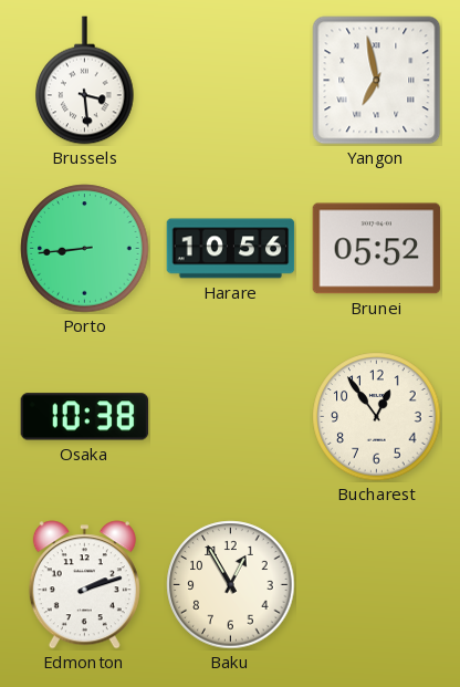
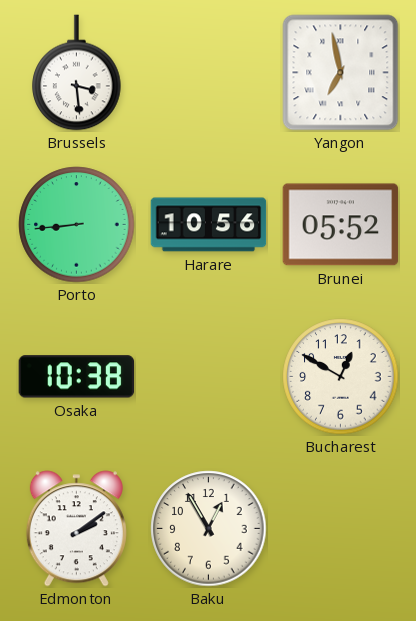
Bucharest: 12:54 -> 12:50
Edmonton: 2:12 -> 2:09
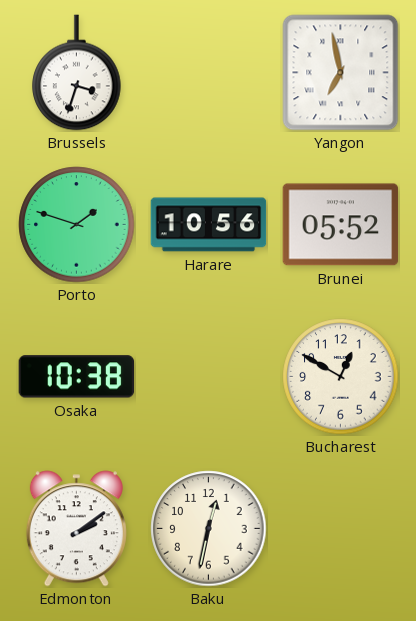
Brussels: 3:29 -> 3:33
Porto: 8:44 -> 1:48
Baku: 12:55 -> 12:32
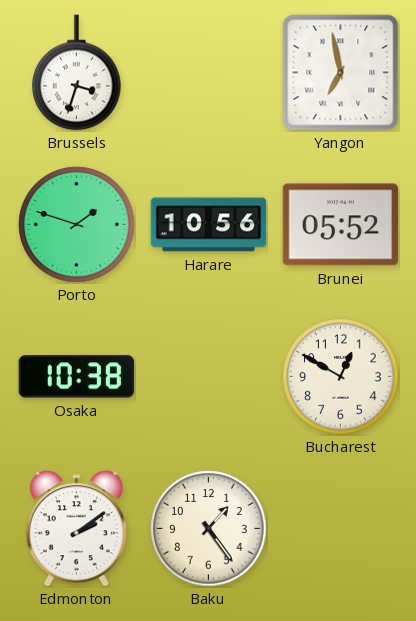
Baku: 12:32 -> 1:24
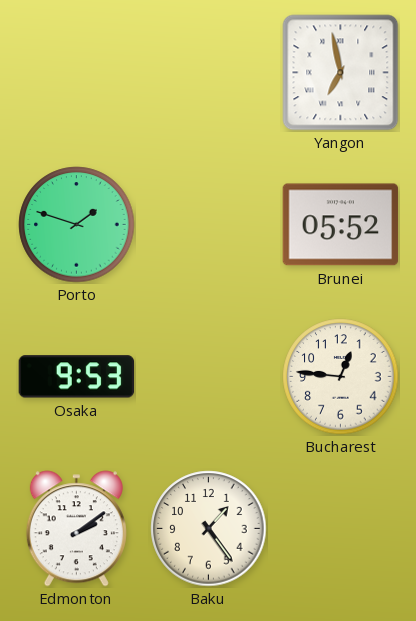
Brussels: 3:33 -> none
Harare: 10:56 -> none
Osaka: 10:38 -> 9:53
Bucharest: 12:50 -> 12:46
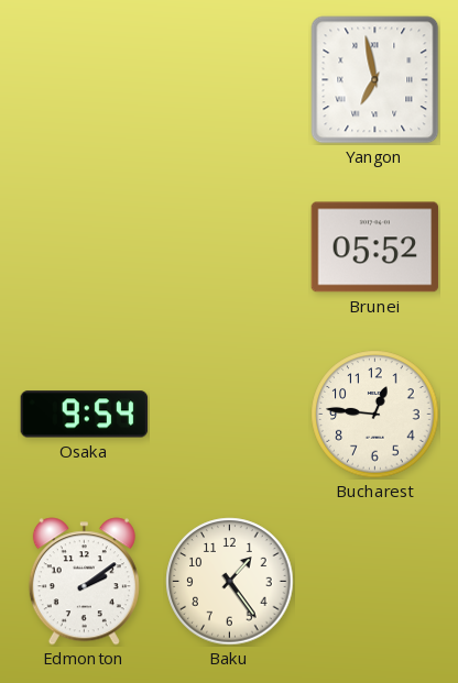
Porto: 1:48 -> none
Osaka: 9:53 -> 9:54
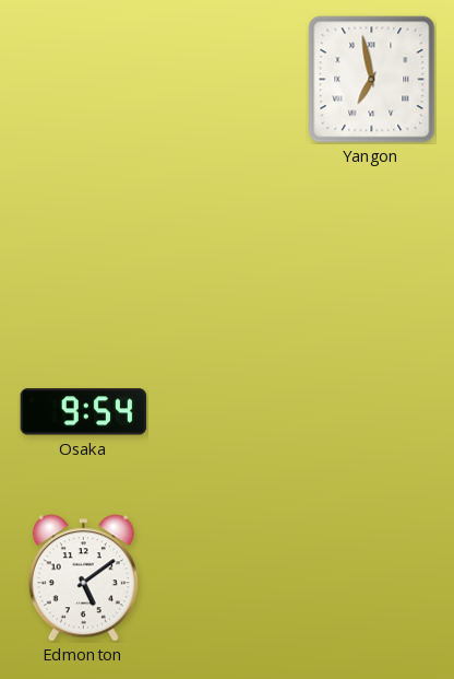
Brunei: 05:52 -> none
Bucharest: 12:46 -> none
Edmonton: 2:09 -> 5:09
Baku: 1:24 -> none
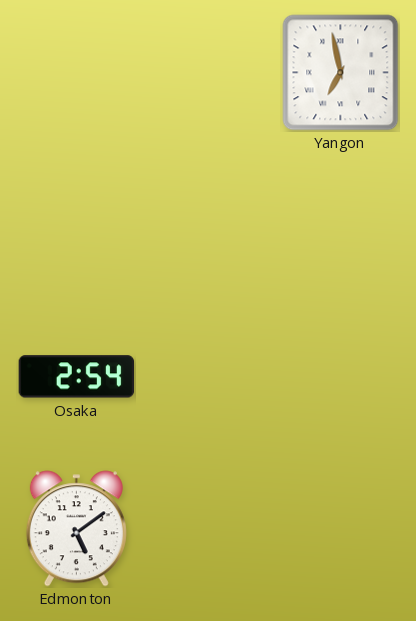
Osaka: 9:54 -> 2:54
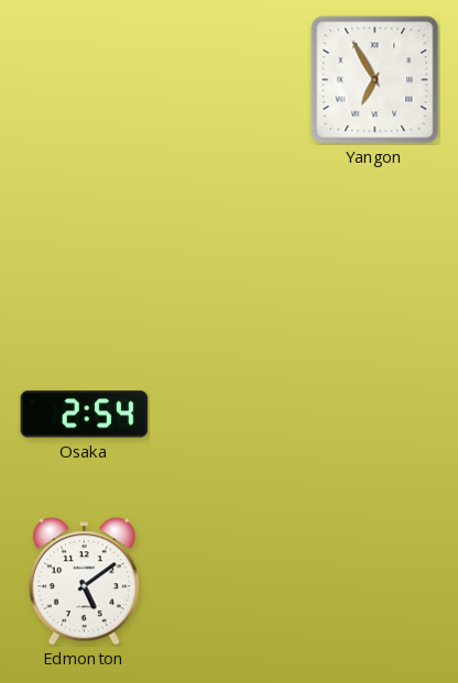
Yangon: 6:58 -> 6:55
